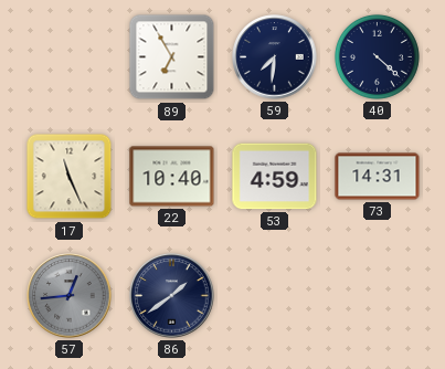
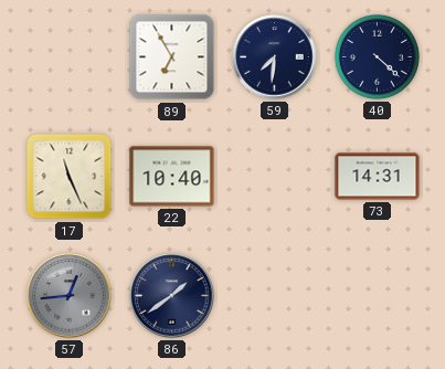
53: 4:59 -> none
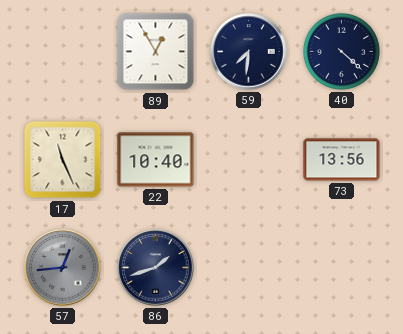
89: 6:55 -> 12:55
73: 14:31 -> 13:56
86: 1:39 -> 1:42
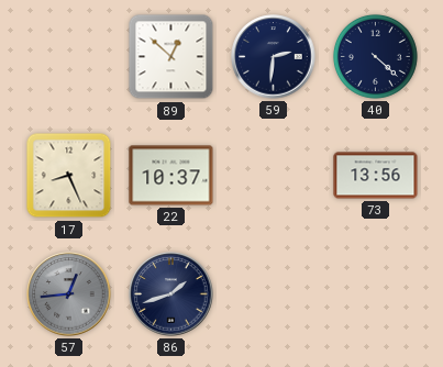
89: 12:55 -> 12:52
59: 7:31 -> 2:31
17: 11:26 -> 8:26
22: 10:40 -> 10:37
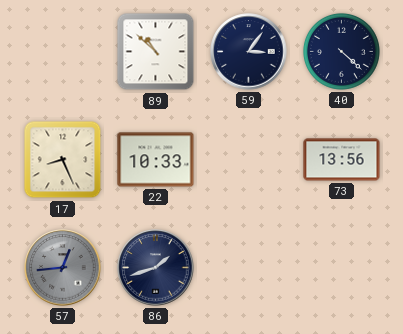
89: 12:52 -> 10:52
59: 2:31 -> 3:06
22: 10:37 -> 10:33
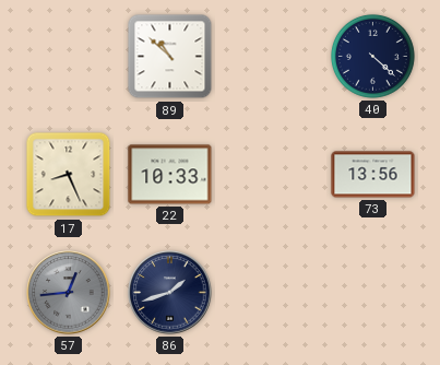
59: 3:06 -> none
